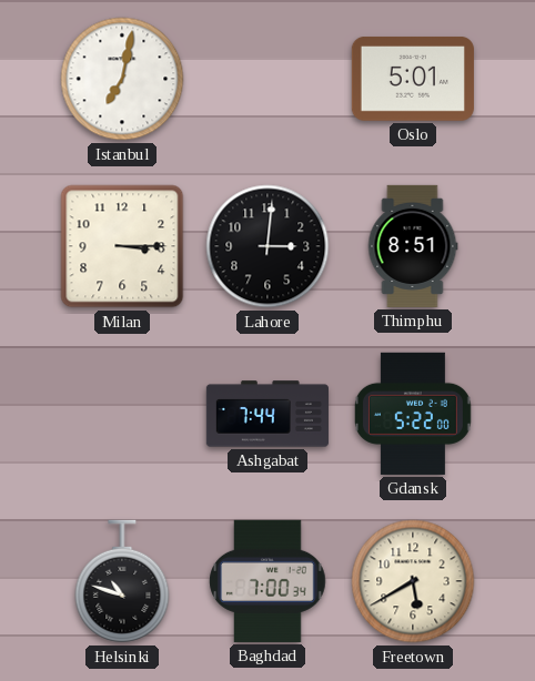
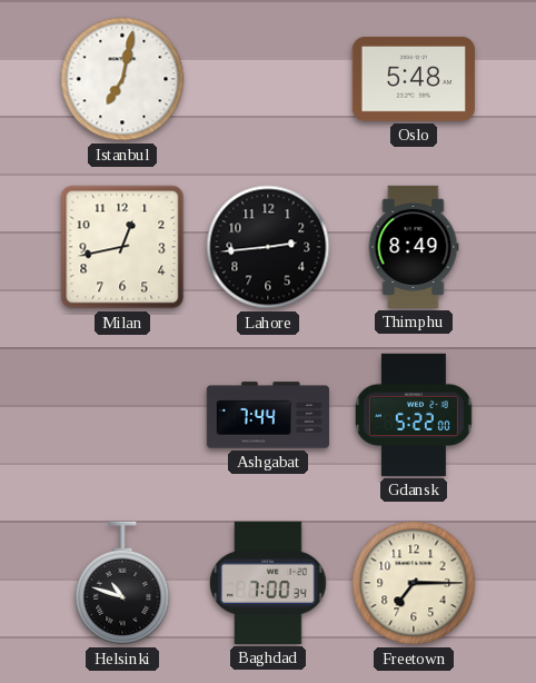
Oslo: 5:01 -> 5:48
Milan: 3:15 -> 12:43
Lahore: 3:01 -> 2:44
Thimphu: 8:51 -> 8:49
Freetown: 5:40 -> 7:15
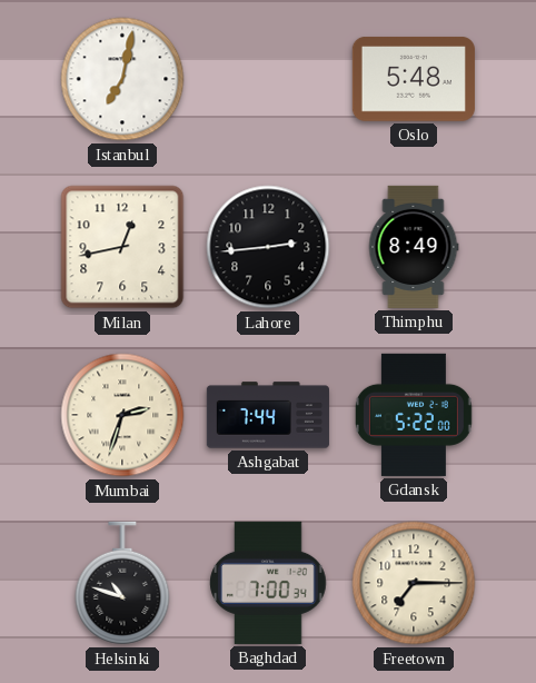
Mumbai: none -> 2:33
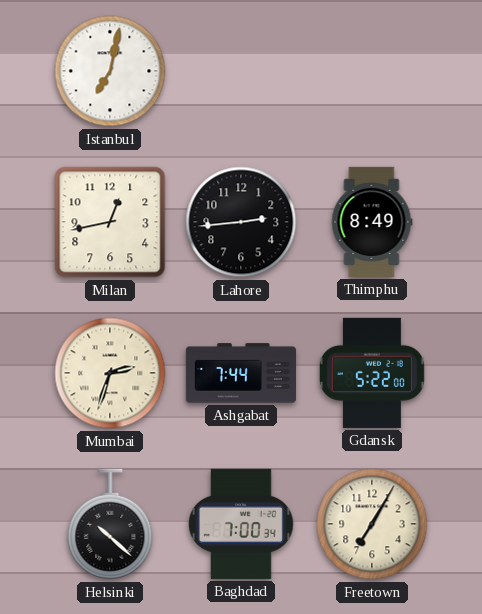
Oslo: 5:48 -> none
Helsinki: 10:48 -> 10:22
Freetown: 7:15 -> 7:05
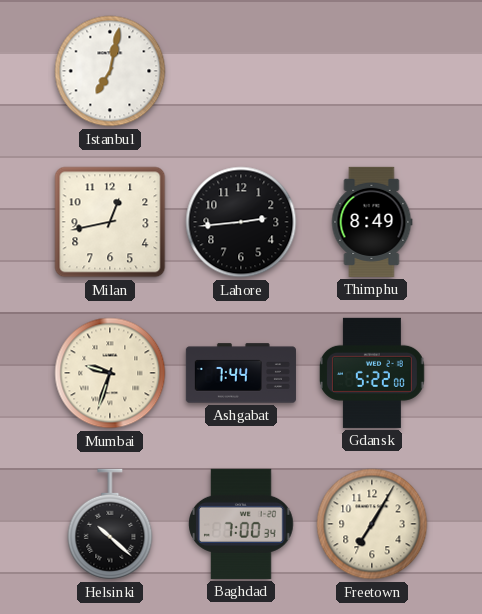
Mumbai: 2:33 -> 9:33
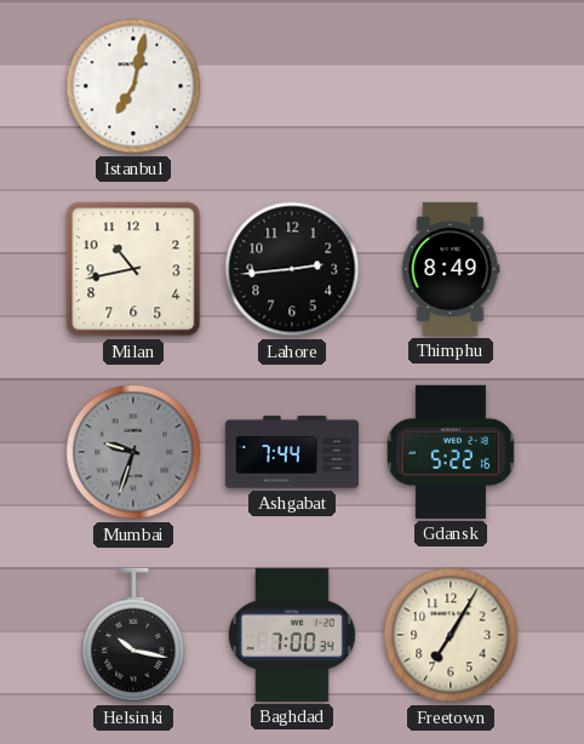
Milan: 12:43 -> 10:43
Mumbai dial: cream -> grey
Gdansk: 5:22:00 -> 5:22:16
Helsinki: 10:22 -> 10:17
